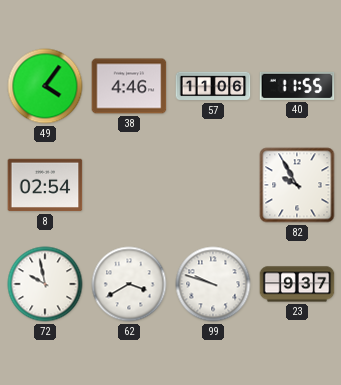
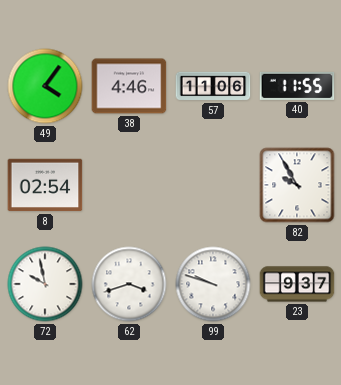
62: 3:40 -> 3:42
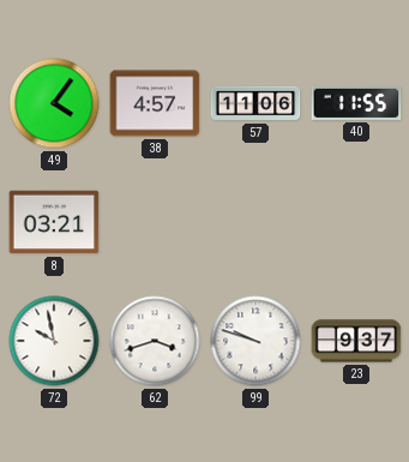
38: 4:46 -> 4:57
8: 02:54 -> 03:21
82: 9:55 -> none
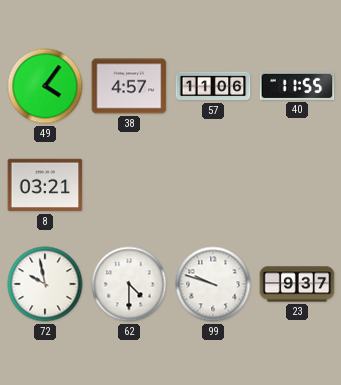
62: 3:42 -> 4:30
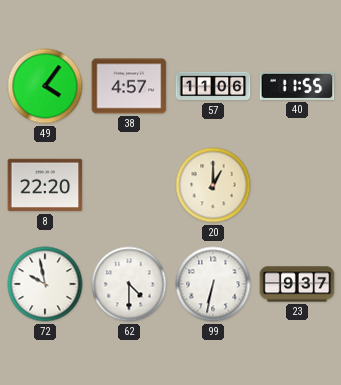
8: 03:21 -> 22:20
20: none -> 1:00
99: 9:48 -> 6:32
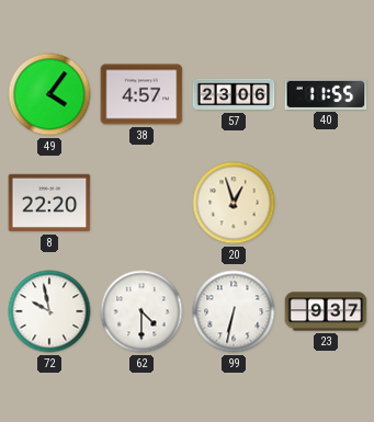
57: 11:06 -> 23:06
20: 1:00 -> 12:57
